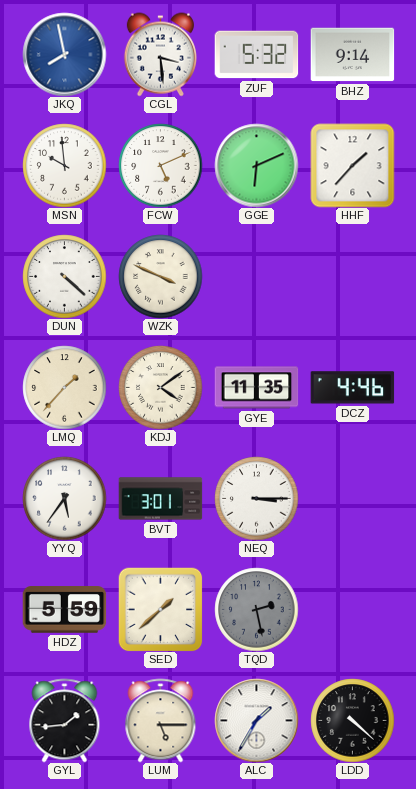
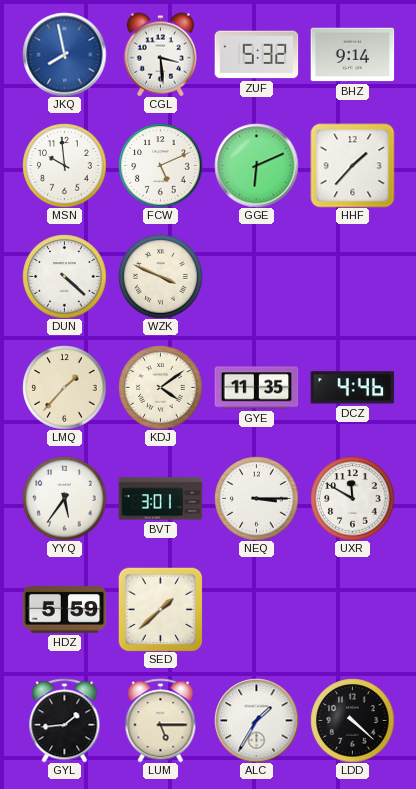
UXR: none -> 11:50
TQD: 2:28 -> none
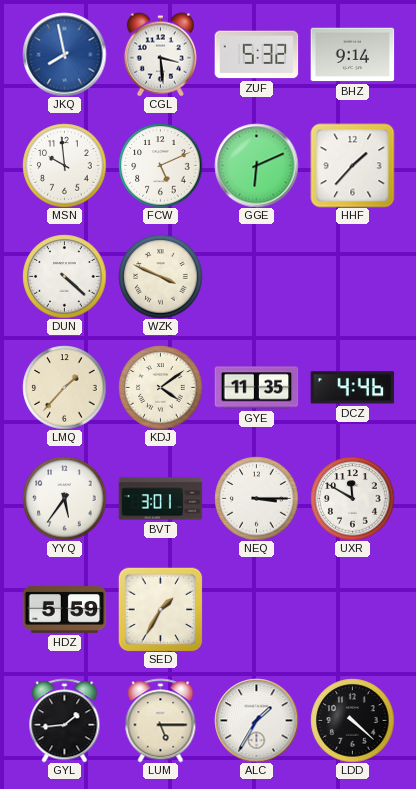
SED: 1:38 -> 1:35
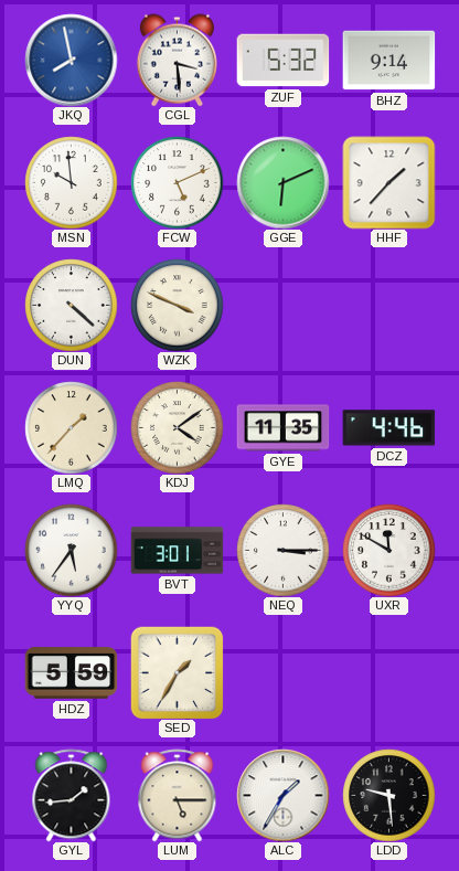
LDD: 4:22 -> 9:29
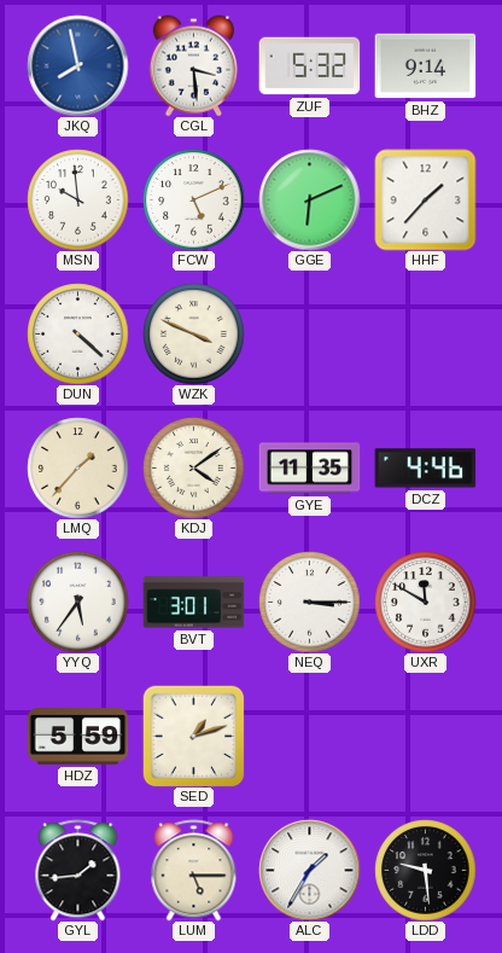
SED: 1:35 -> 1:12
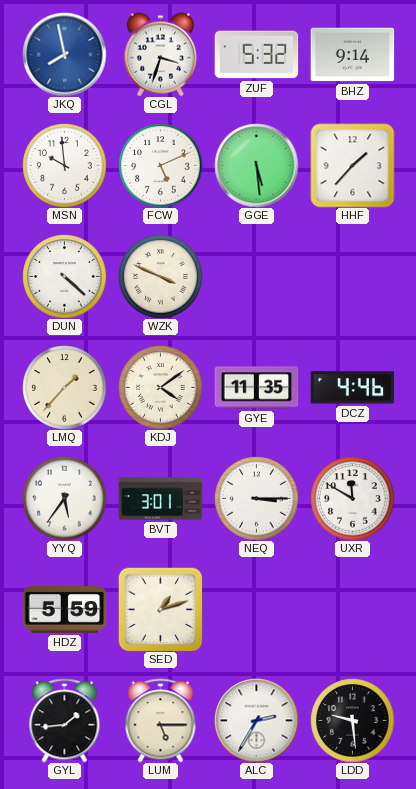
CGL: 3:29 -> 3:33
GGE: 6:11 -> 5:29
ALC: 1:35 -> 2:35
